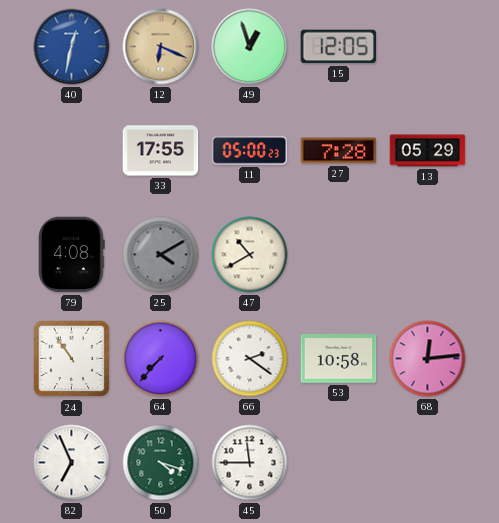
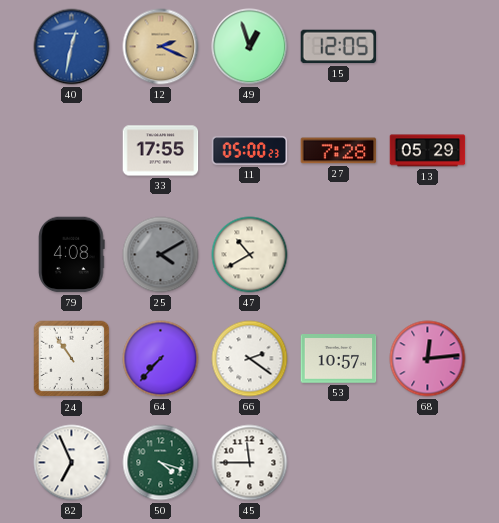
12: 6:19 -> 2:19
53: 10:58 -> 10:57
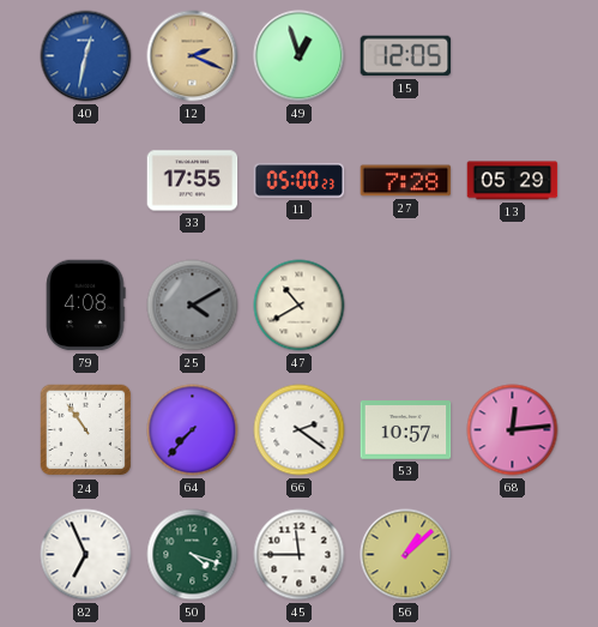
56: none -> 1:08
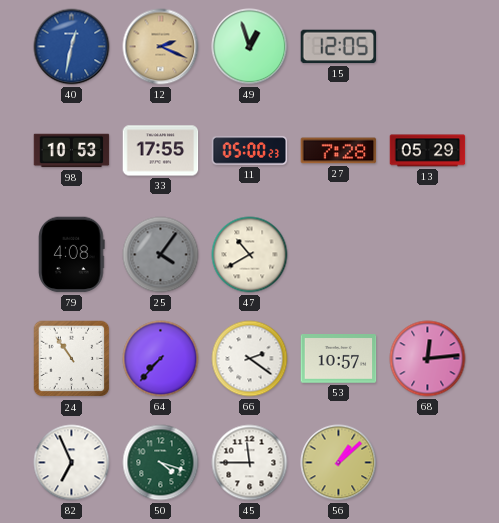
98: none -> 10:53
25: 4:10 -> 4:06
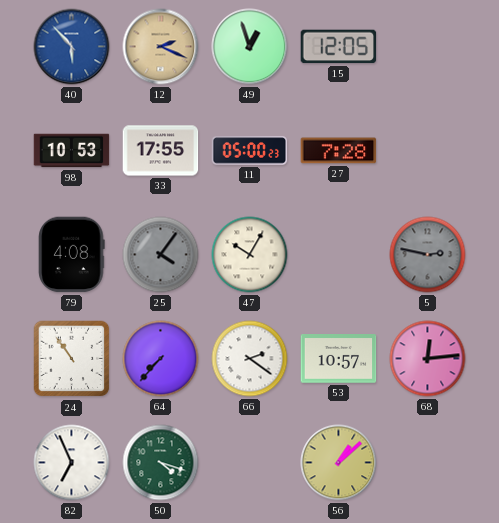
40: 12:32 -> 5:53
13: 05:29 -> none
47: 10:40 -> 10:05
5: none -> 2:47
45: 11:45 -> none
